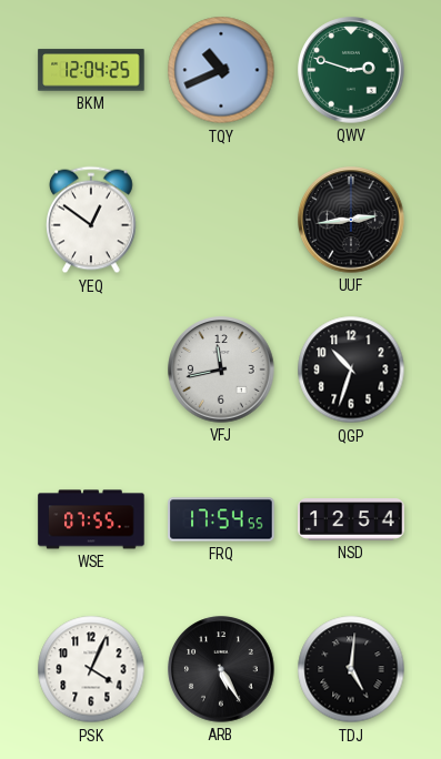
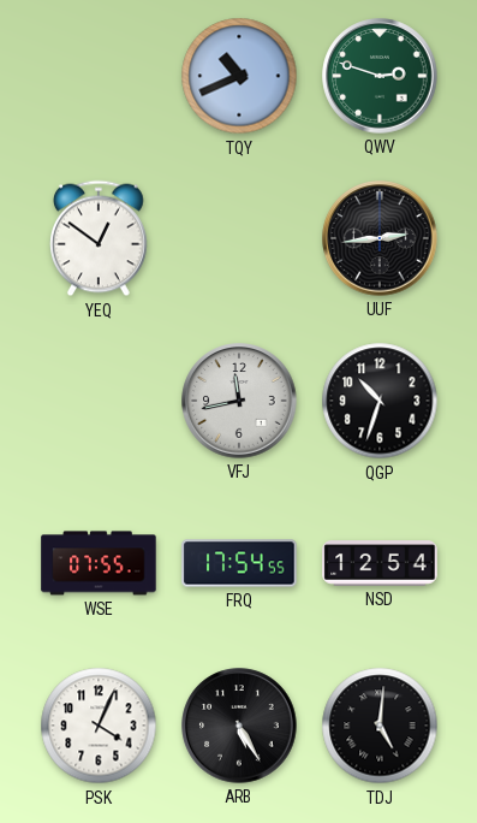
BKM: 12:04 -> none
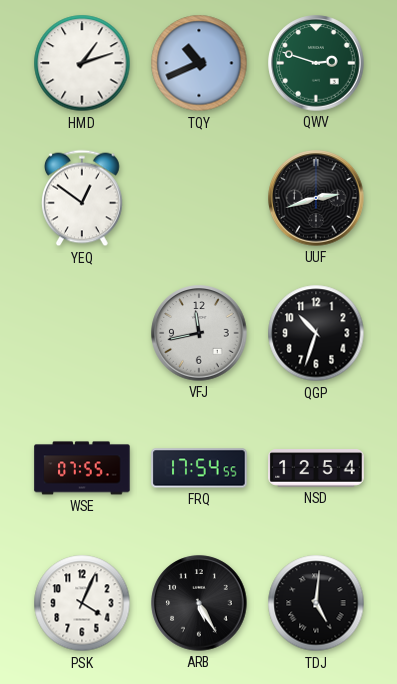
HMD: none -> 1:12
UUF: 2:44 -> 2:42
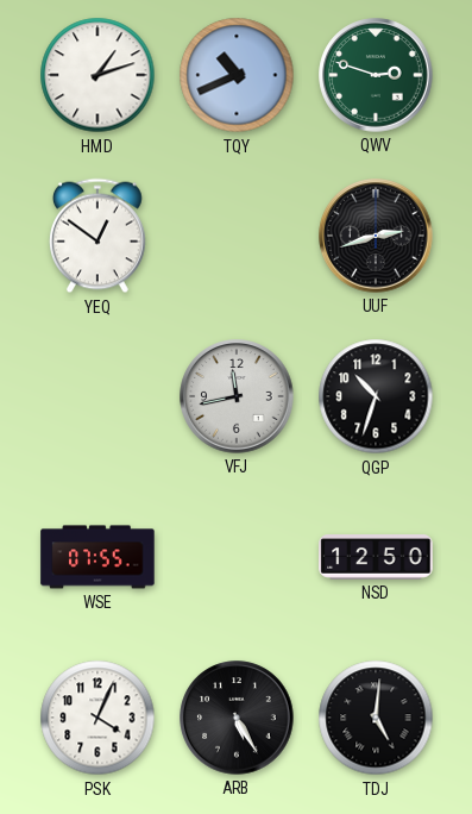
FRQ: 17:54 -> none
NSD: 12:54 -> 12:50
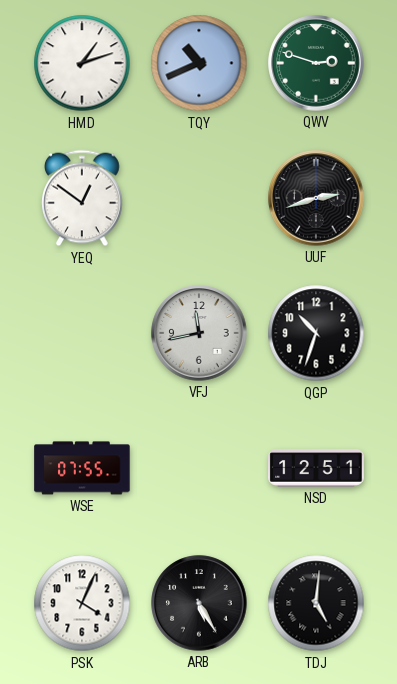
NSD: 12:50 -> 12:51
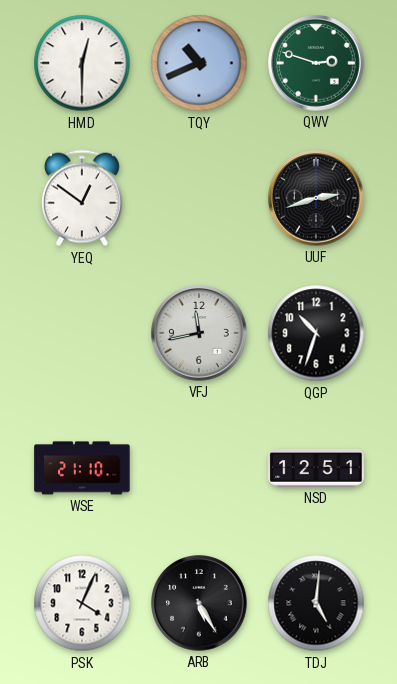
HMD: 1:12 -> 12:30
WSE: 07:55 -> 21:10
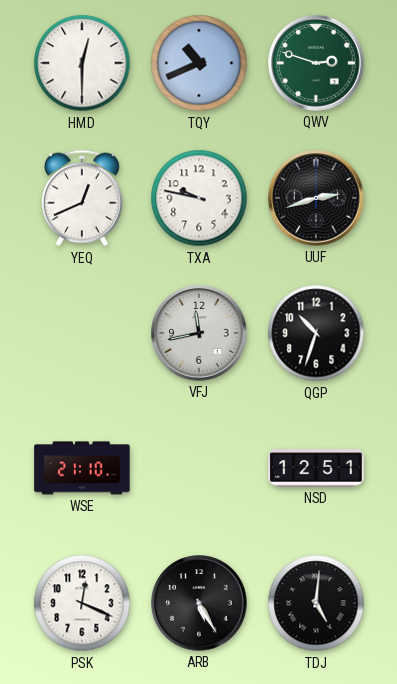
YEQ: 12:51 -> 12:41
TXA: none -> 9:47
PSK: 4:04 -> 12:19
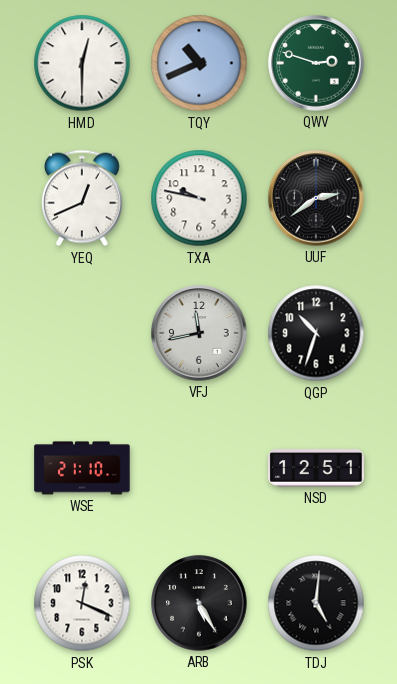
UUF: 2:42 -> 2:39
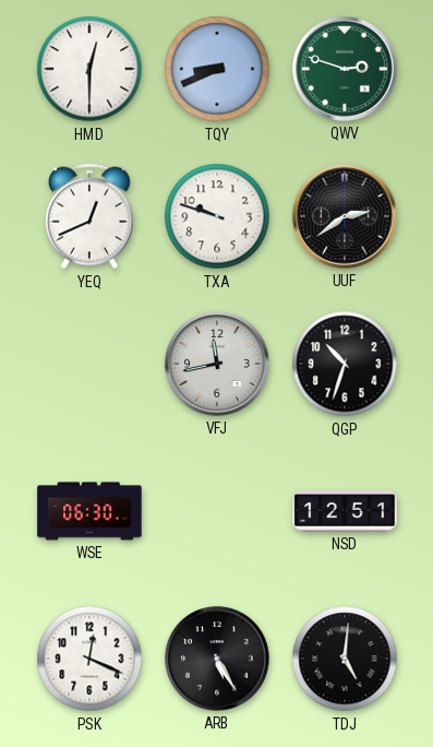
TQY: 10:41 -> 8:41
TXA: 9:47 -> 9:48
WSE: 21:10 -> 06:30
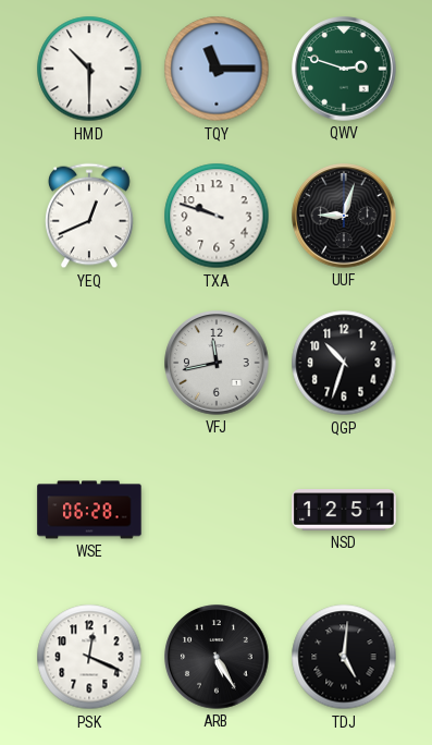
HMD: 12:30 -> 10:30
TQY: 8:41 -> 11:15
UUF: 2:39 -> 9:03
WSE: 06:30 -> 06:28
